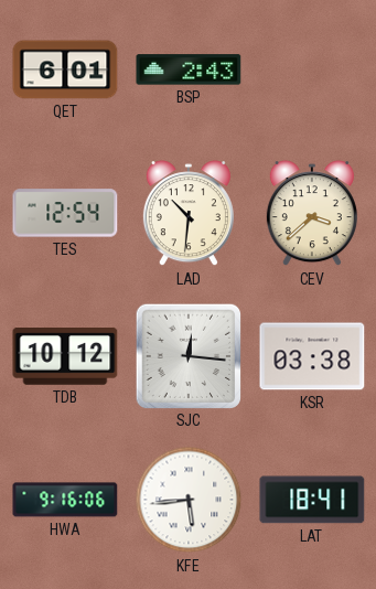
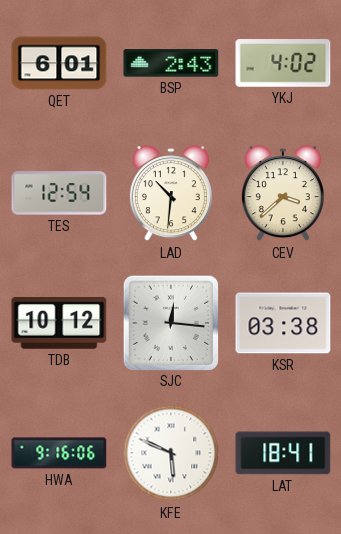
YKJ: none -> 4:02
KFE: 5:44 -> 5:49
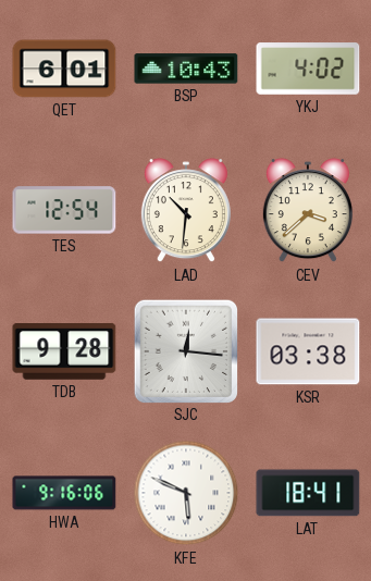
BSP: 2:43 -> 10:43
TDB: 10:12 -> 9:28
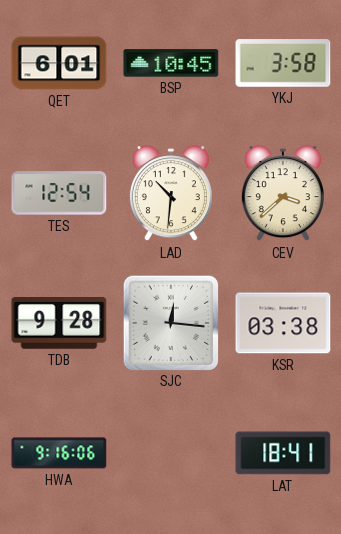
BSP: 10:43 -> 10:45
YKJ: 4:02 -> 3:58
KFE: 5:49 -> none
